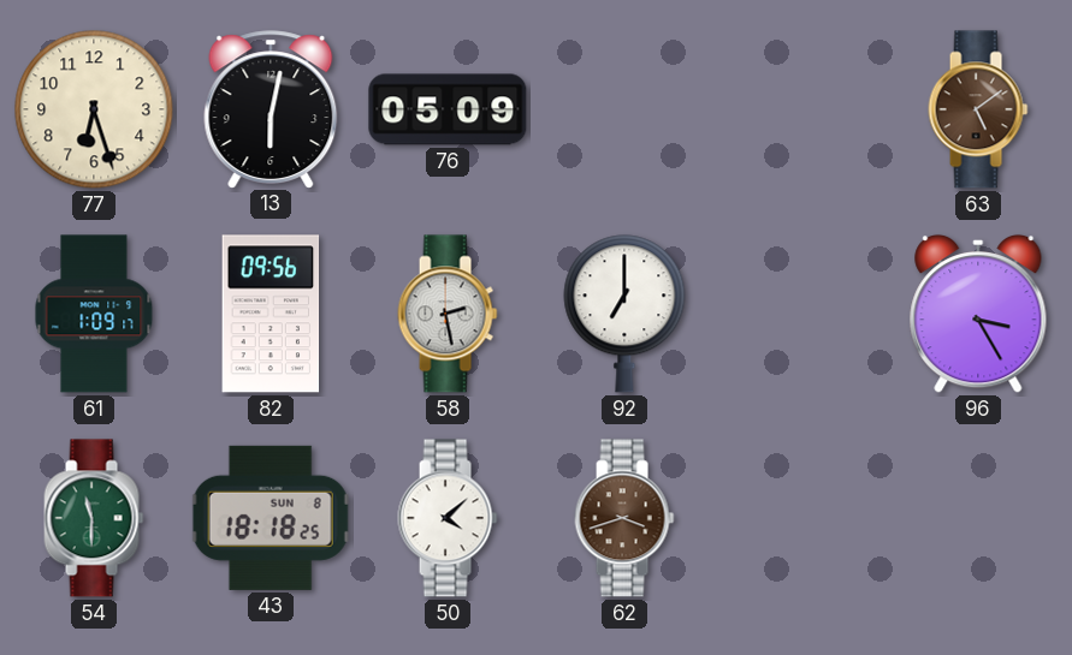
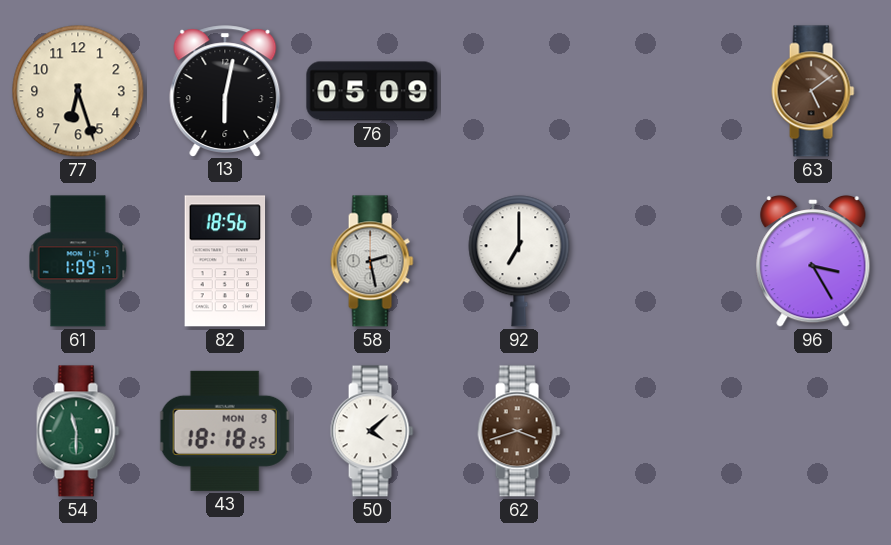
82: 09:56 -> 18:56
43 date: SUN 8 -> MON 9
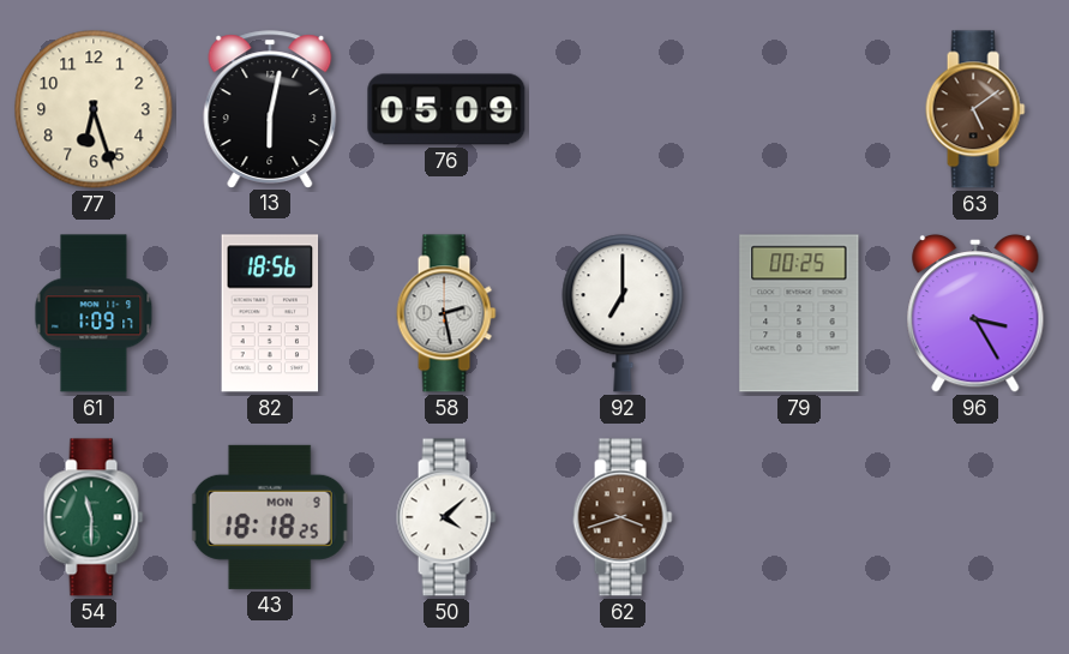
79: none -> 00:25
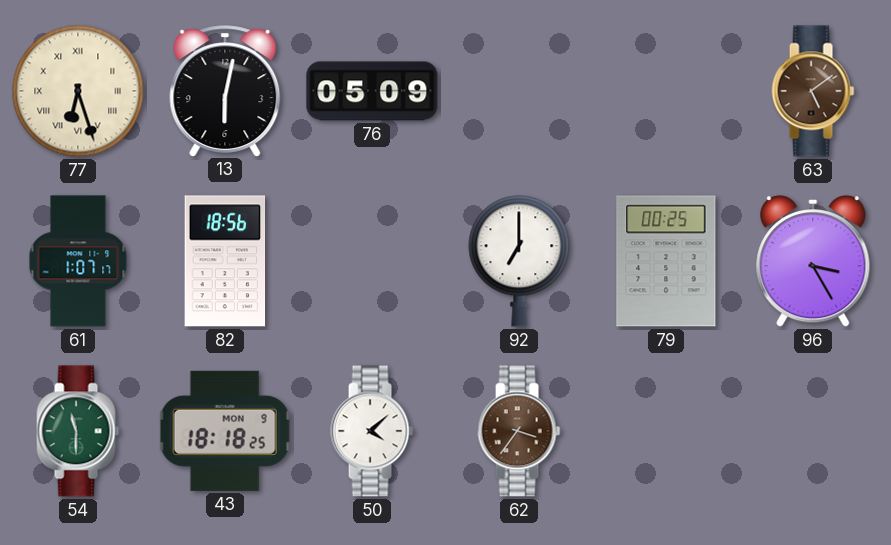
77 numerals: Arabic -> Roman
61: 1:09 -> 1:07
58: 2:28 -> none
62: 3:42 -> 3:36
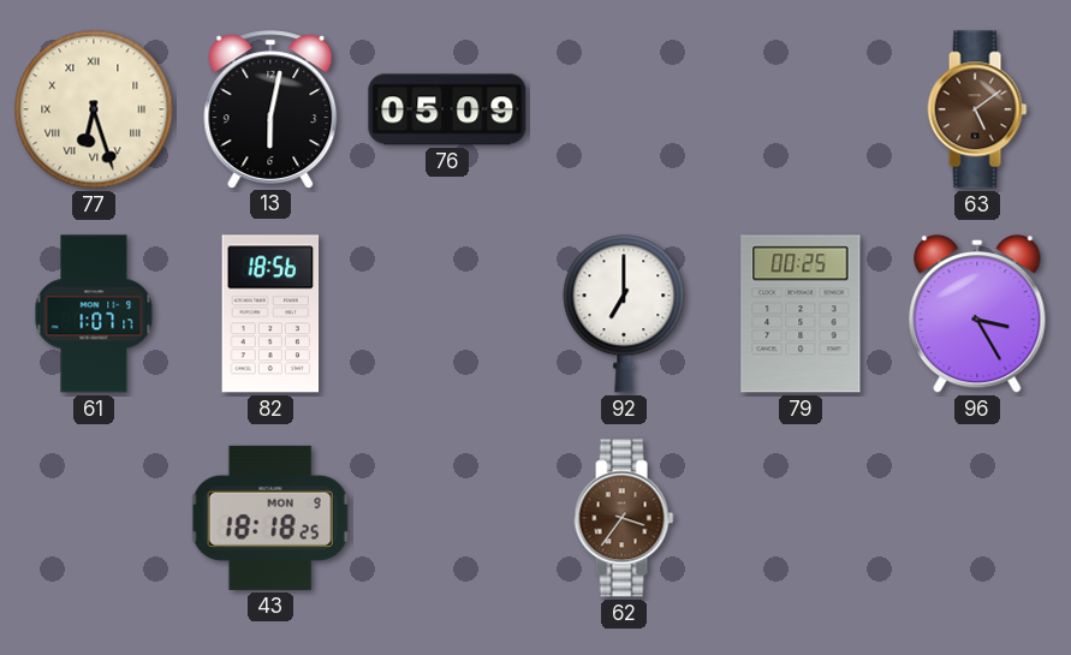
54: 11:30 -> none
50: 4:08 -> none
